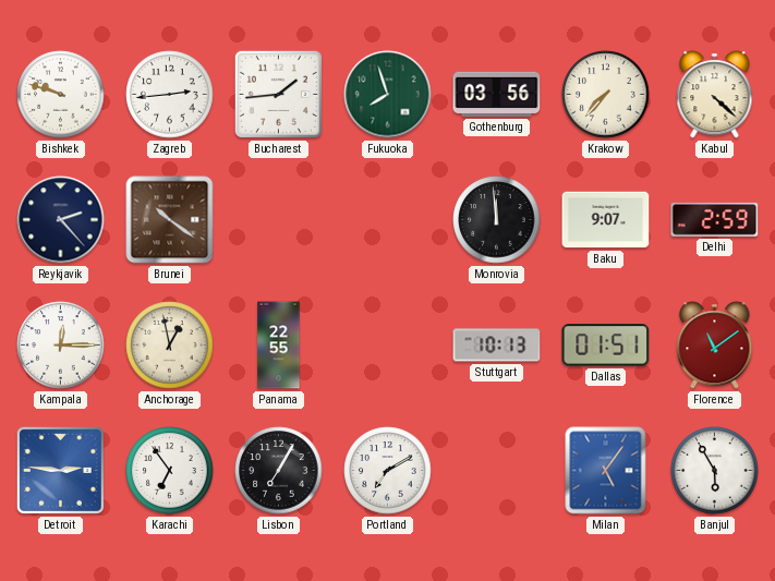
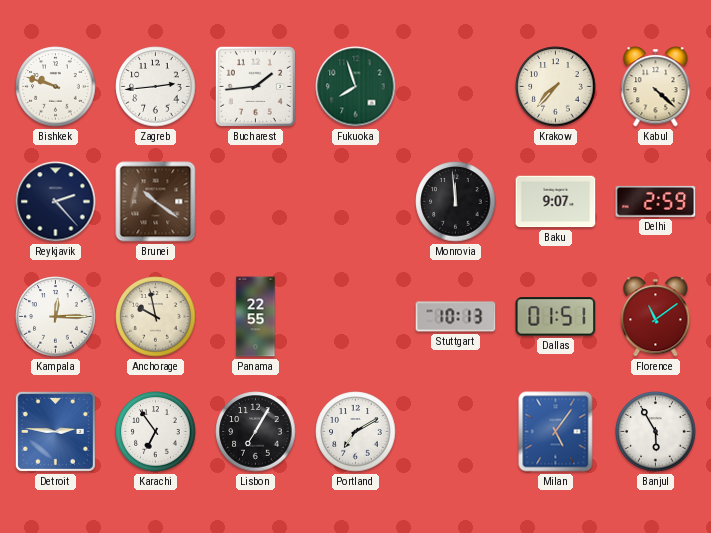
Gothenburg: 03:56 -> none
Anchorage: 12:58 -> 9:58
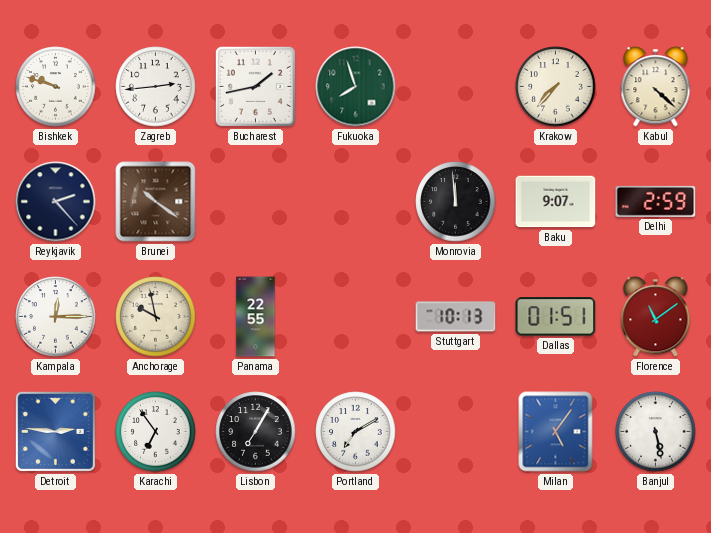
Bucharest: 1:44 -> 1:43
Banjul: 5:55 -> 5:28
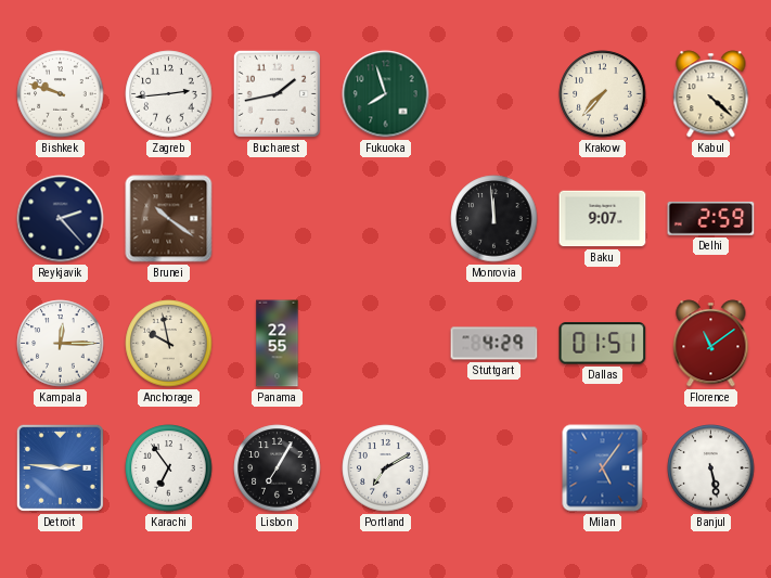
Stuttgart: 10:13 -> 4:29
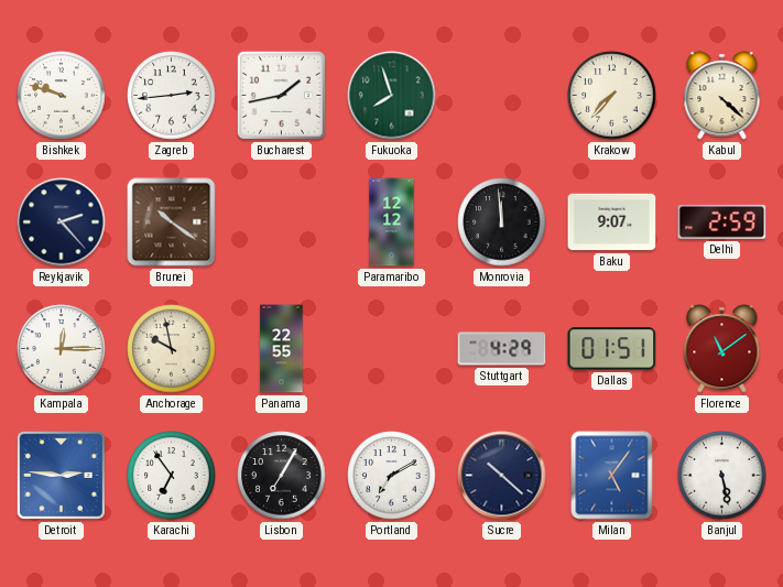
Paramaribo: none -> 12:12
Sucre: none -> 10:22
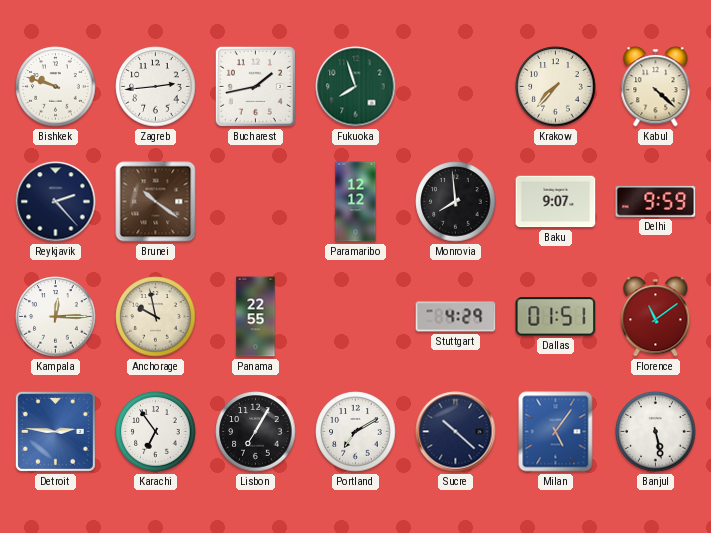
Monrovia: 11:59 -> 7:59
Delhi: 2:59 -> 9:59
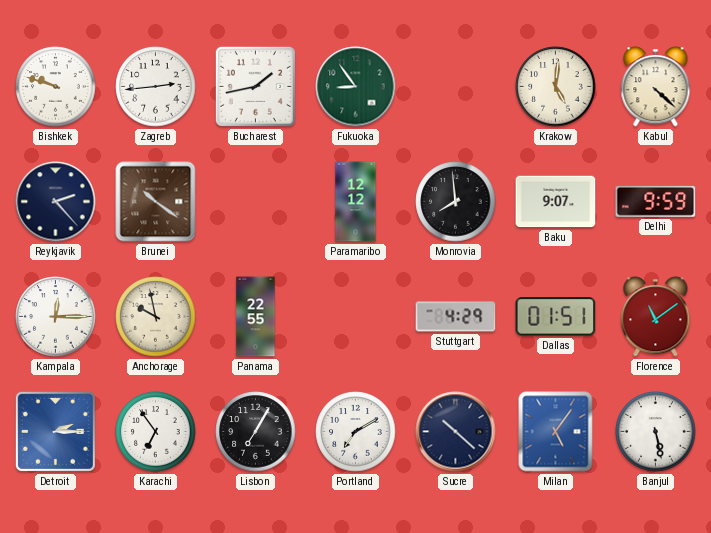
Fukuoka: 7:57 -> 8:54
Krakow: 7:37 -> 5:01
Detroit: 2:46 -> 2:15
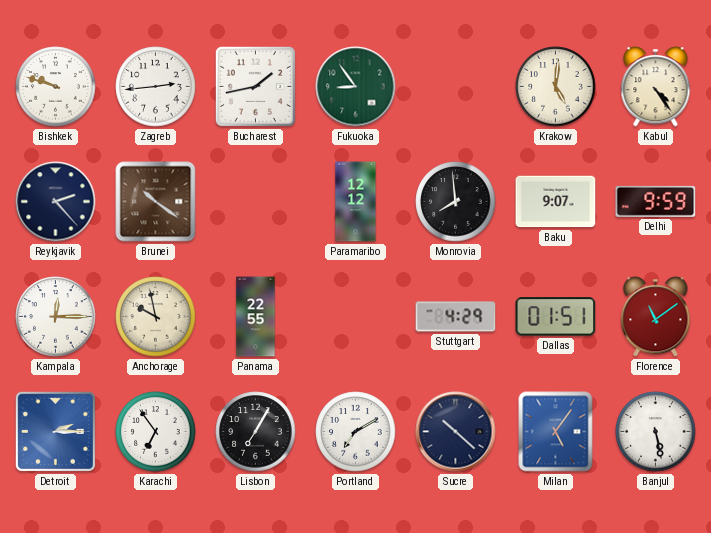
Kabul: 4:22 -> 4:24
